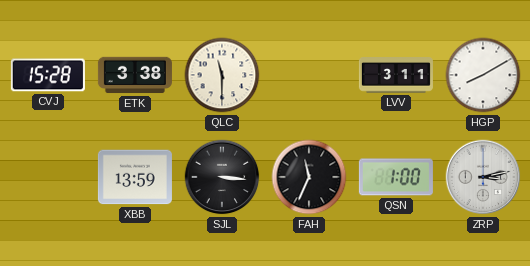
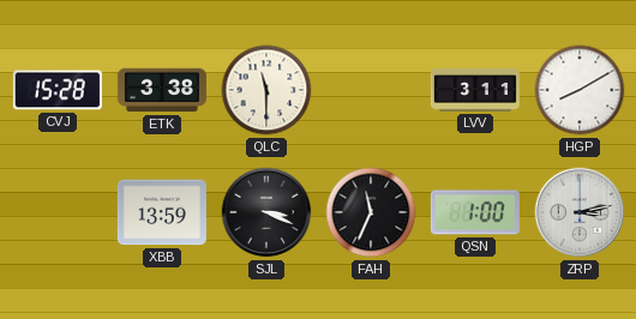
SJL: 3:16 -> 3:19
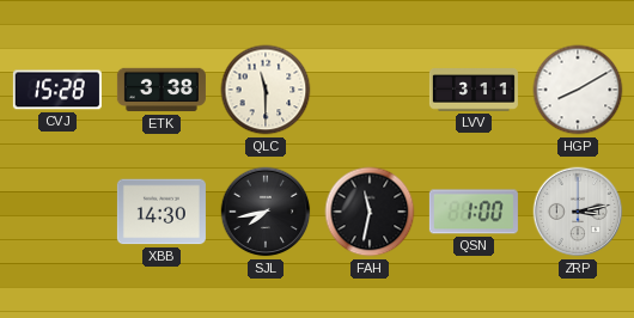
XBB: 13:59 -> 14:30
SJL: 3:19 -> 7:43
FAH: 11:34 -> 11:32
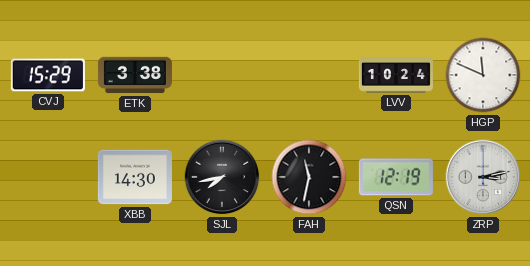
CVJ: 15:28 -> 15:29
QLC: 11:30 -> none
LVV: 3:11 -> 10:24
HGP: 8:10 -> 11:49
QSN: 1:00 -> 12:19
